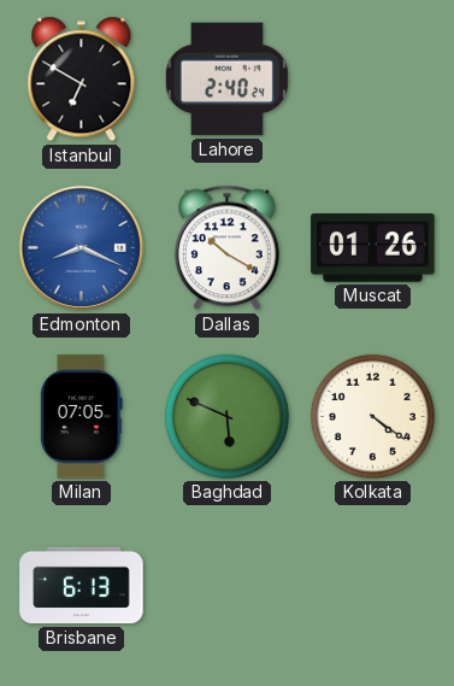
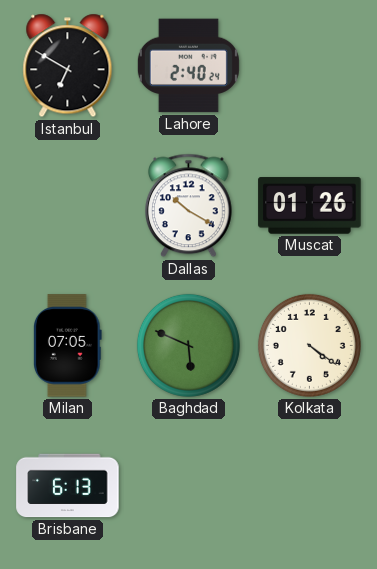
Edmonton: 8:19 -> none
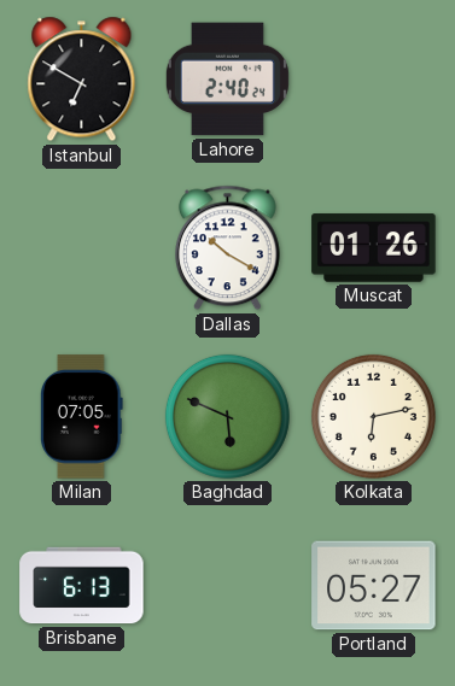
Kolkata: 4:21 -> 6:13
Portland: none -> 05:27
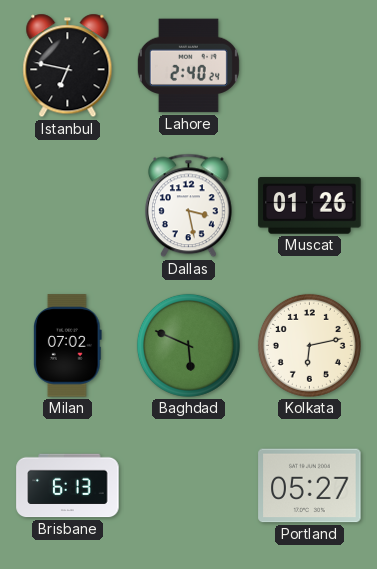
Istanbul: 6:50 -> 6:47
Dallas: 10:20 -> 3:28
Milan: 07:05 -> 07:02
